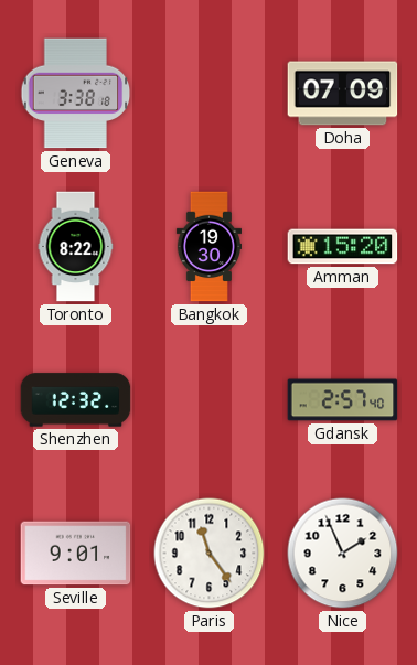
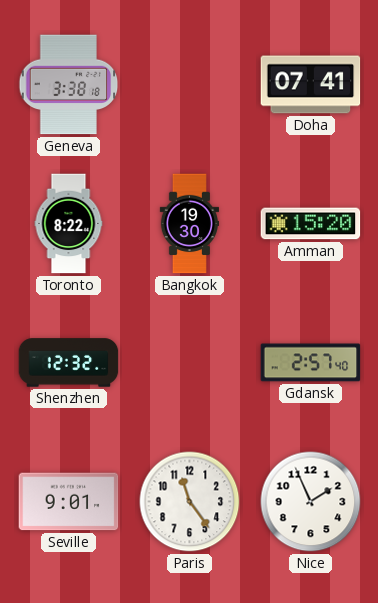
Doha: 07:09 -> 07:41
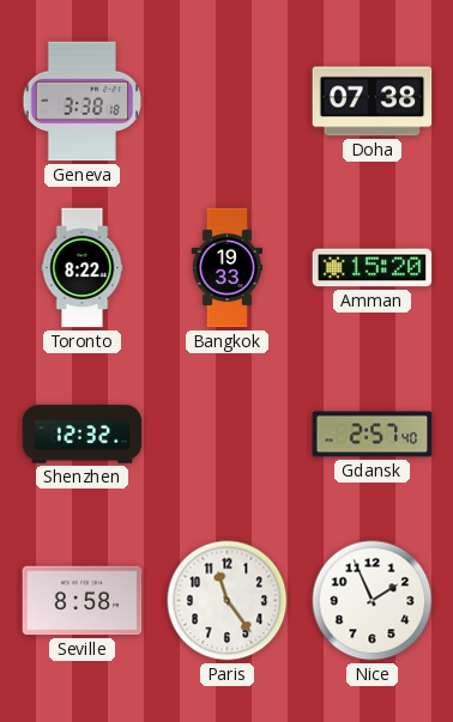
Doha: 07:41 -> 07:38
Bangkok: 19:30 -> 19:33
Seville: 9:01 -> 8:58
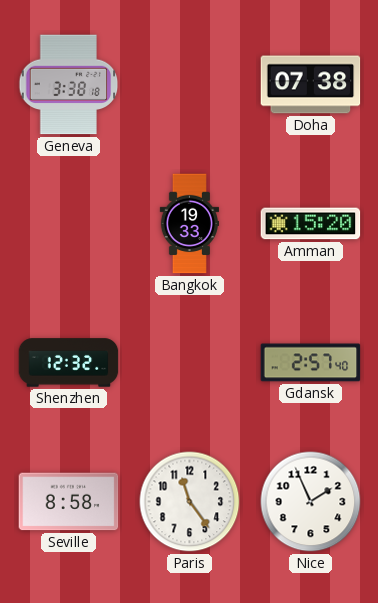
Toronto: 8:22 -> none
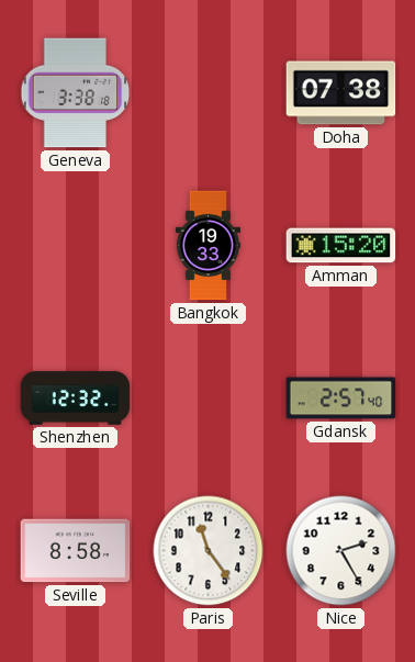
Nice: 1:56 -> 2:25
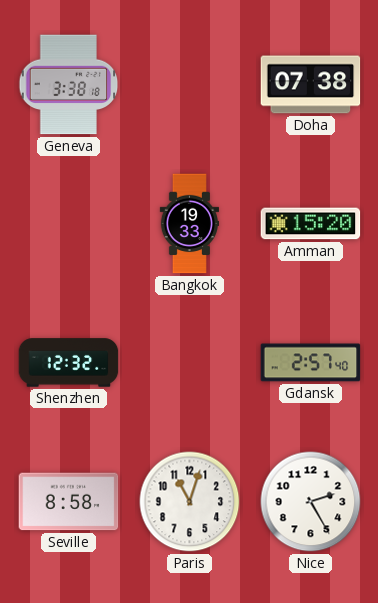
Paris: 11:24 -> 11:03
